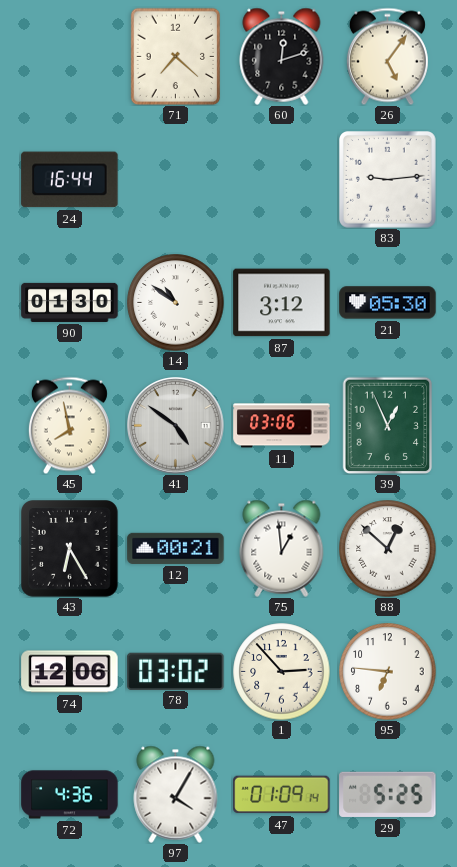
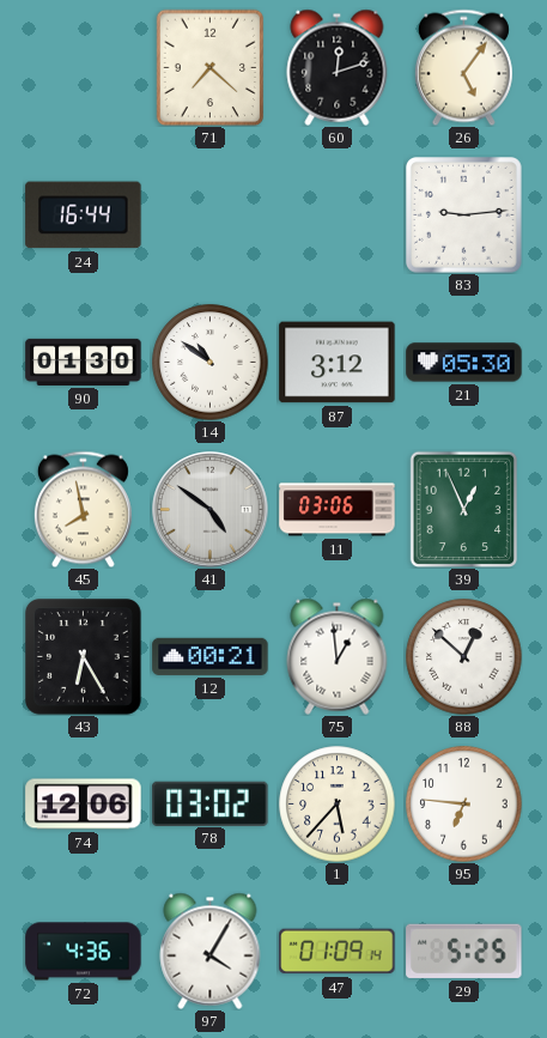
1: 2:53 -> 5:37
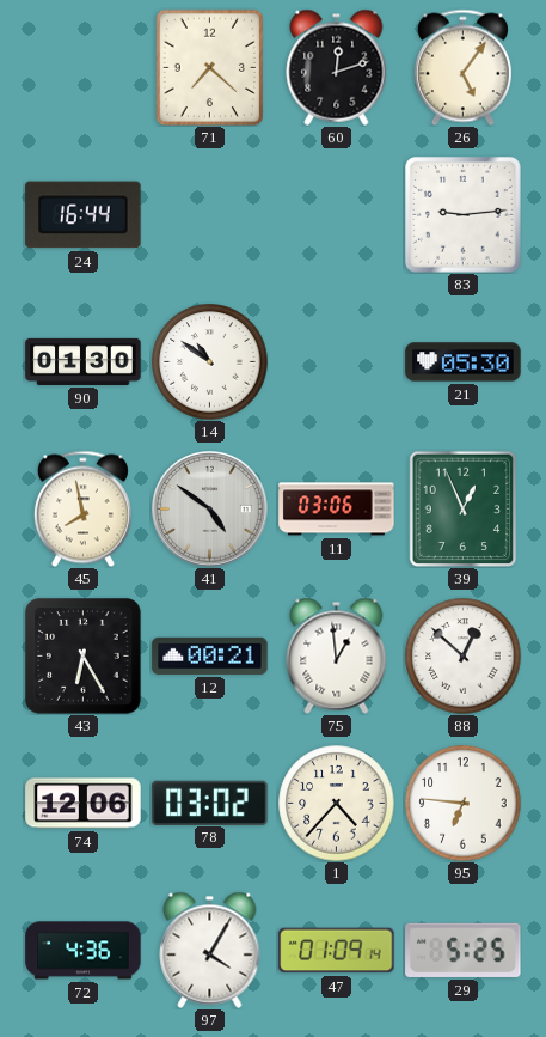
87: 3:12 -> none
1: 5:37 -> 4:37
